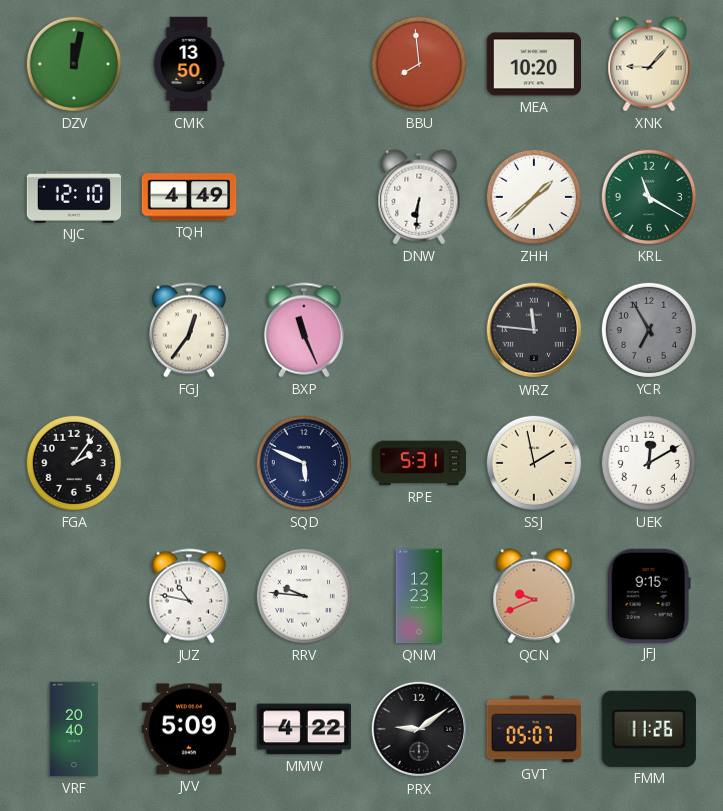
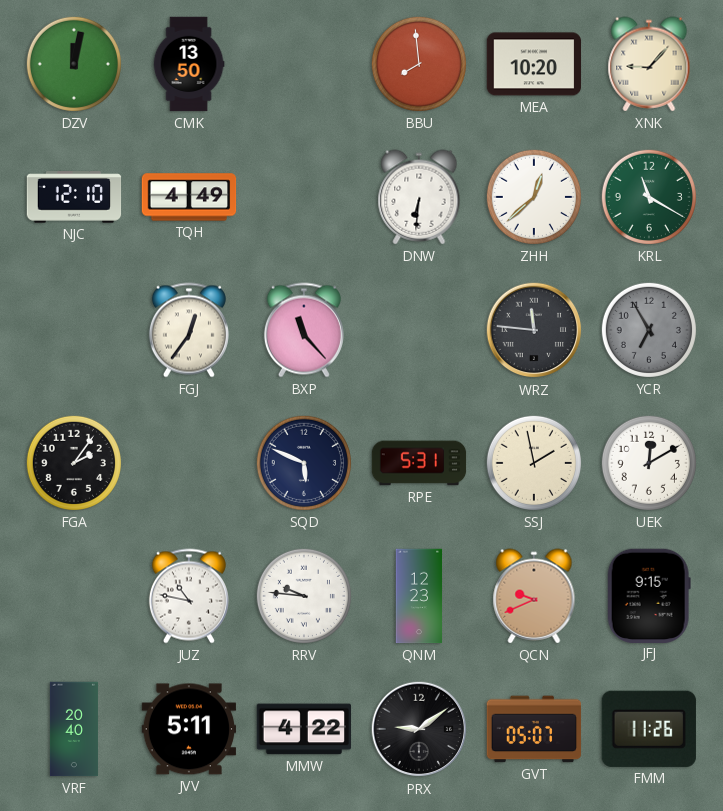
ZHH: 1:38 -> 12:38
BXP: 11:26 -> 11:23
JVV: 5:09 -> 5:11
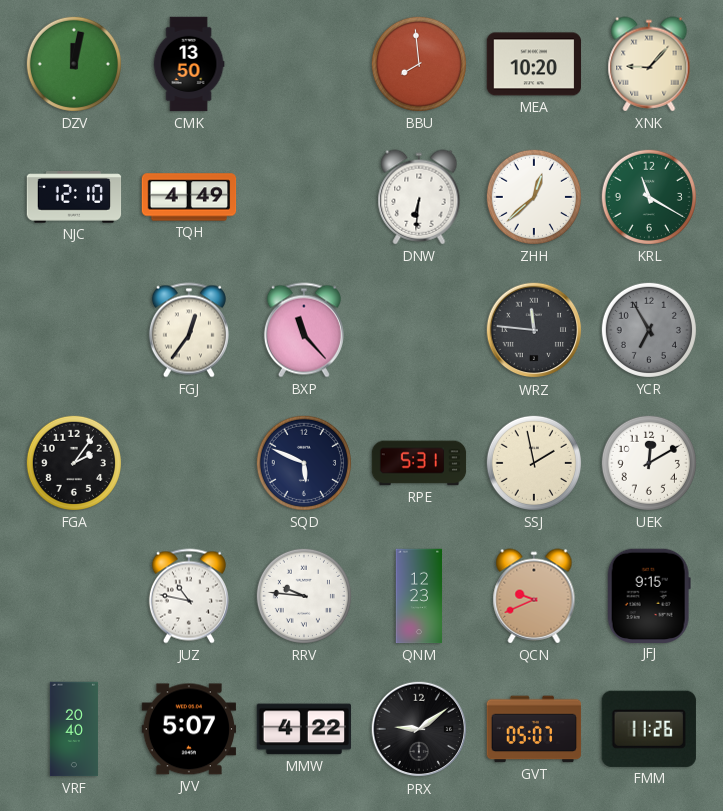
JVV: 5:11 -> 5:07
